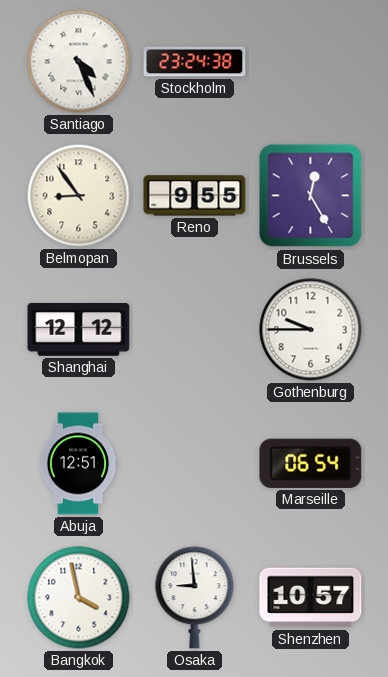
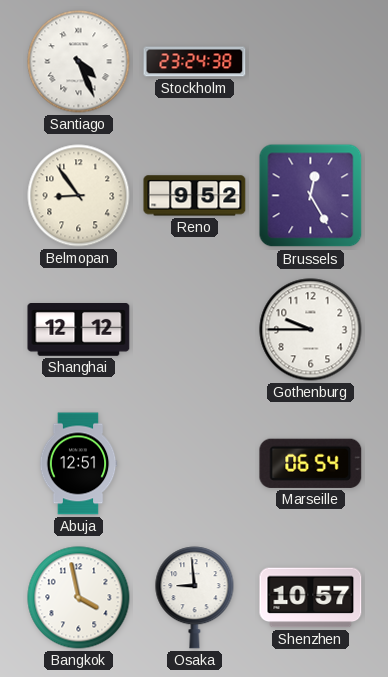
Reno: 9:55 -> 9:52
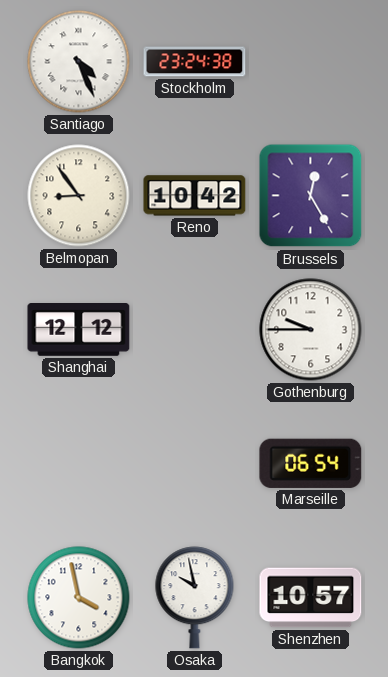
Reno: 9:52 -> 10:42
Abuja: 12:51 -> none
Osaka: 8:59 -> 9:58
